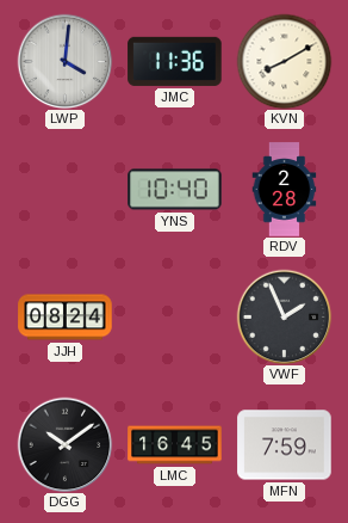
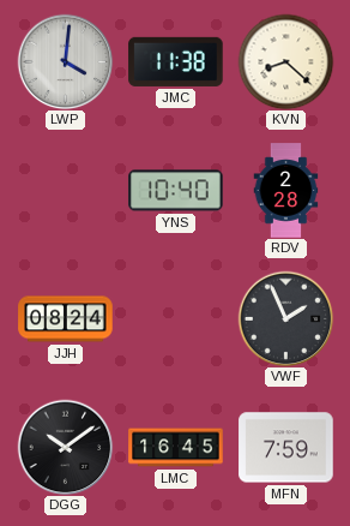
JMC: 11:36 -> 11:38
KVN: 8:10 -> 8:22
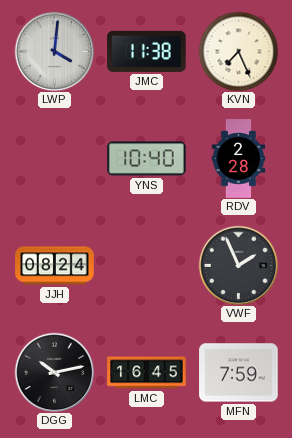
KVN: 8:22 -> 7:26
DGG: 10:09 -> 10:13
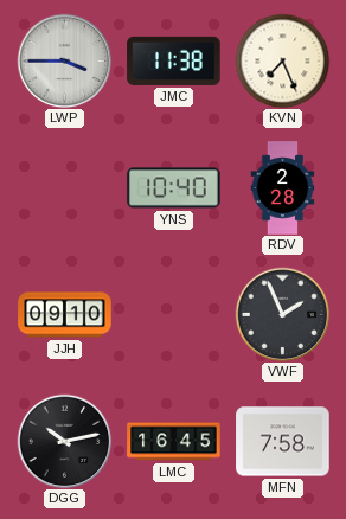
LWP: 4:01 -> 3:45
JJH: 08:24 -> 09:10
MFN: 7:59 -> 7:58
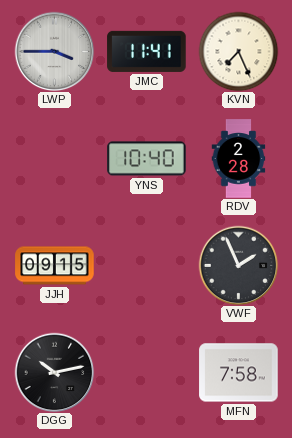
JMC: 11:38 -> 11:41
JJH: 09:10 -> 09:15
LMC: 16:45 -> none
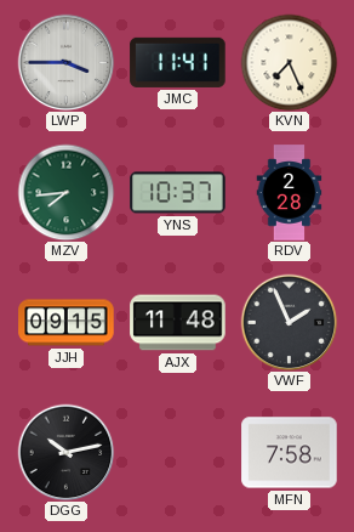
MZV: none -> 7:44
YNS: 10:40 -> 10:37
AJX: none -> 11:48
